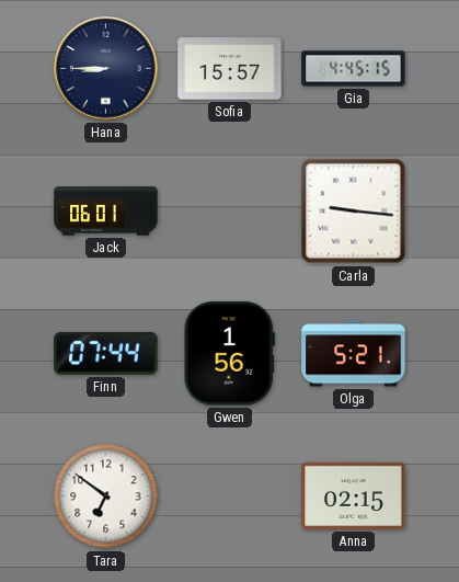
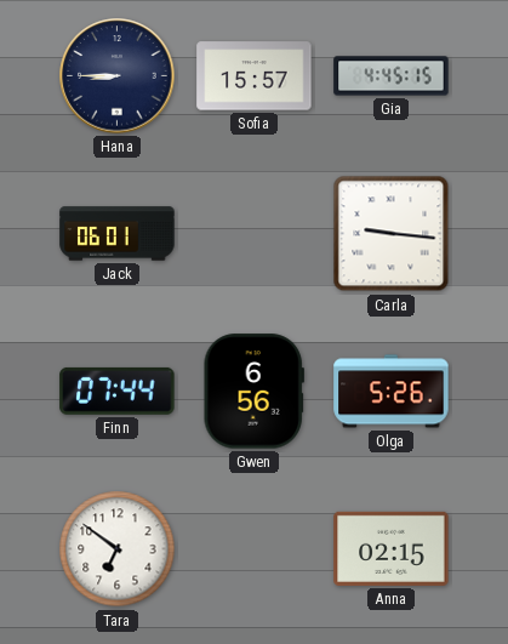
Gwen: 1:56 -> 6:56
Olga: 5:21 -> 5:26
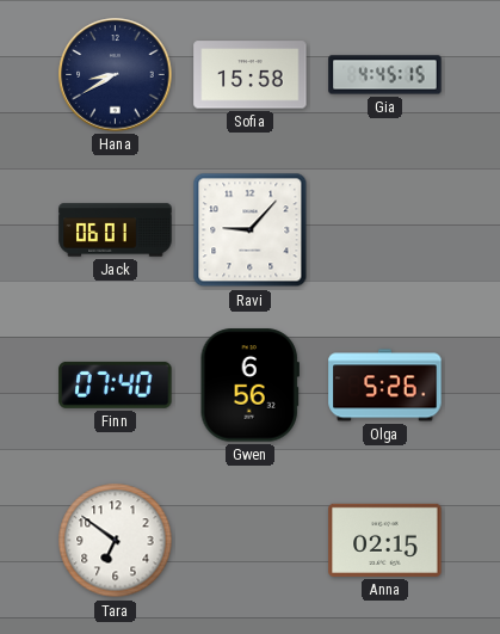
Hana: 8:45 -> 8:40
Sofia: 15:57 -> 15:58
Ravi: none -> 9:07
Carla: 9:16 -> none
Finn: 07:44 -> 07:40
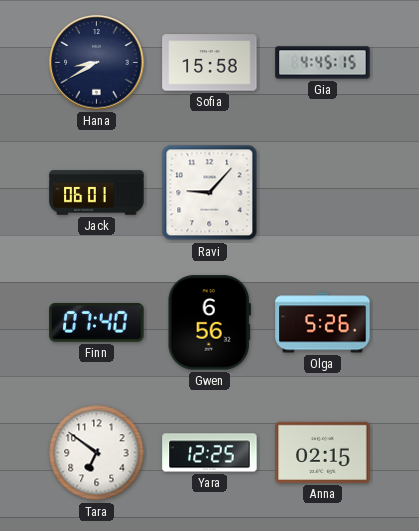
Yara: none -> 12:25
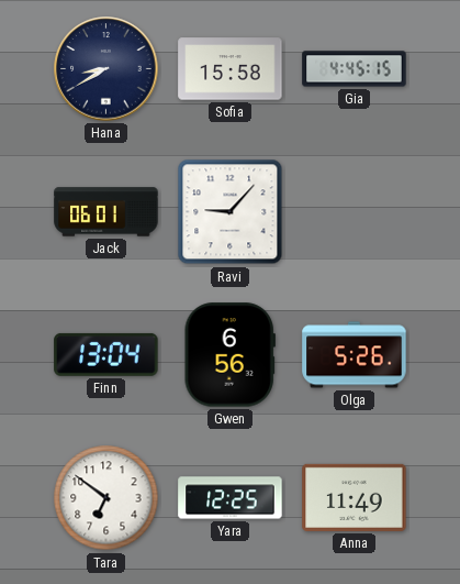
Finn: 07:40 -> 13:04
Anna: 02:15 -> 11:49
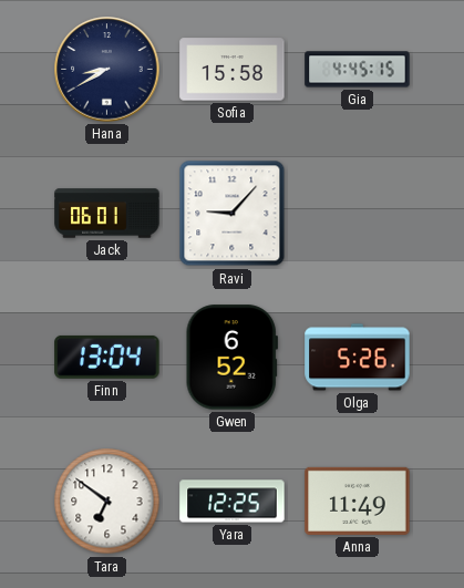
Gwen: 6:56 -> 6:52
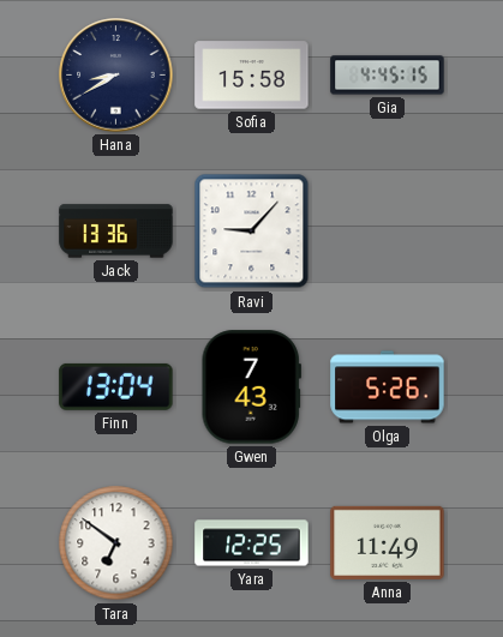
Jack: 06:01 -> 13:36
Gwen: 6:52 -> 7:43
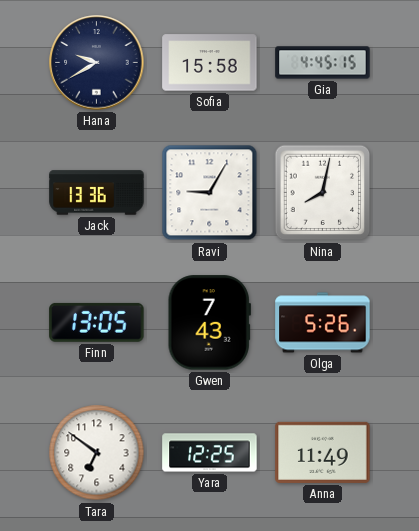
Hana: 8:40 -> 9:40
Ravi: 9:07 -> 9:05
Nina: none -> 8:02
Finn: 13:04 -> 13:05
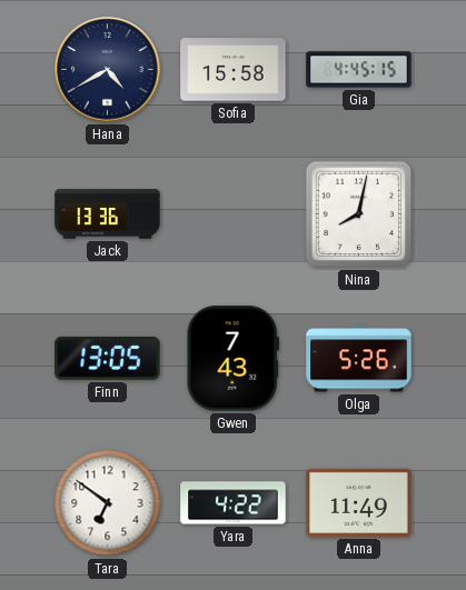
Hana: 9:40 -> 4:40
Ravi: 9:05 -> none
Yara: 12:25 -> 4:22
